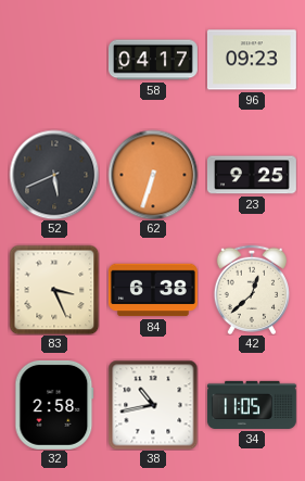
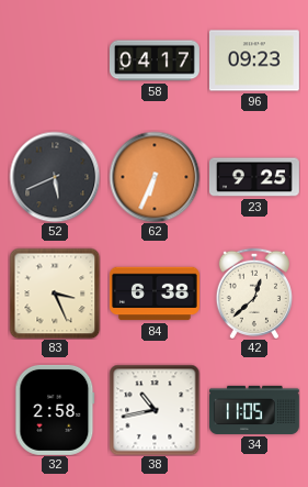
62: 6:33 -> 6:34
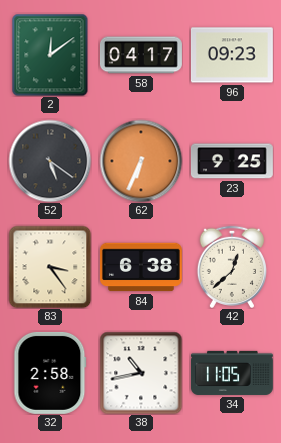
2: none -> 12:09
52: 5:41 -> 5:21
83: 3:26 -> 3:24
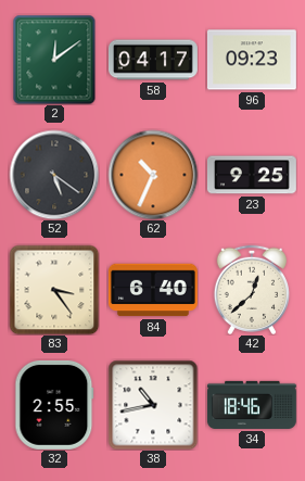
62: 6:34 -> 10:34
84: 6:38 -> 6:40
32: 2:58 -> 2:55
34: 11:05 -> 18:46
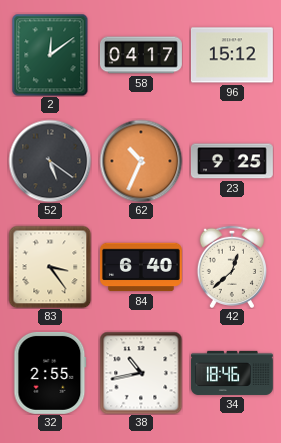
96: 09:23 -> 15:12
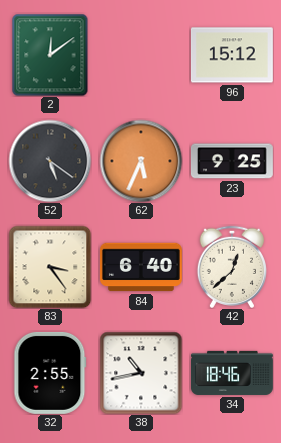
58: 04:17 -> none
62: 10:34 -> 5:34
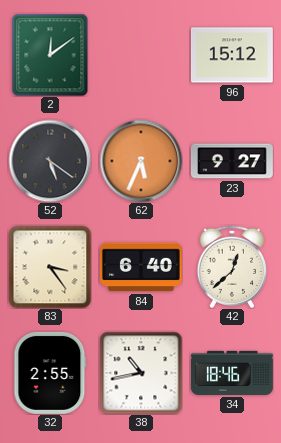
23: 9:25 -> 9:27
